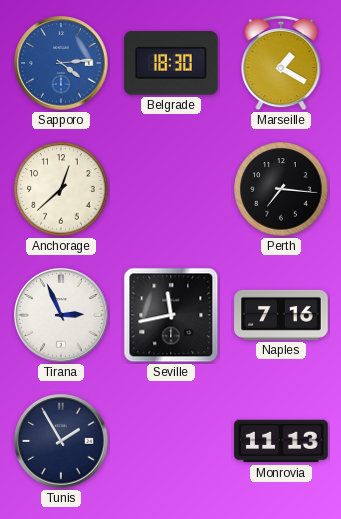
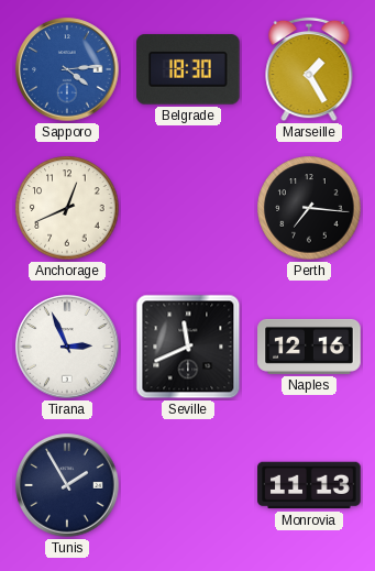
Marseille: 1:20 -> 1:25
Anchorage: 12:38 -> 12:41
Seville: 11:43 -> 11:41
Naples: 7:16 -> 12:16
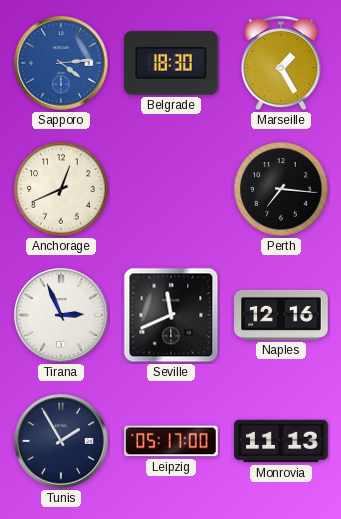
Leipzig: none -> 05:17
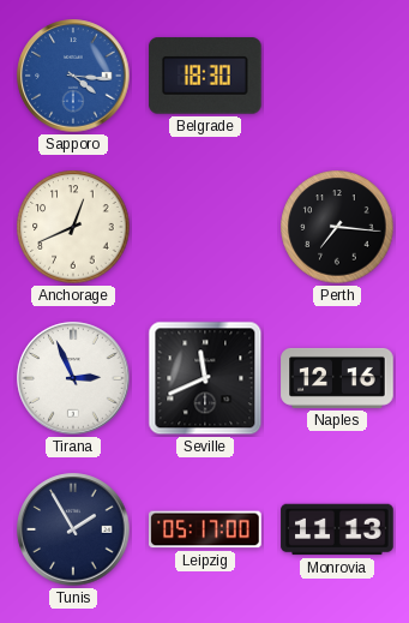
Sapporo: 4:14 -> 4:16
Marseille: 1:25 -> none
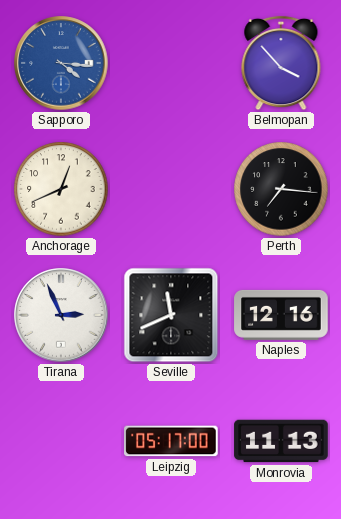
Belgrade: 18:30 -> none
Belmopan: none -> 3:53
Tunis: 1:55 -> none
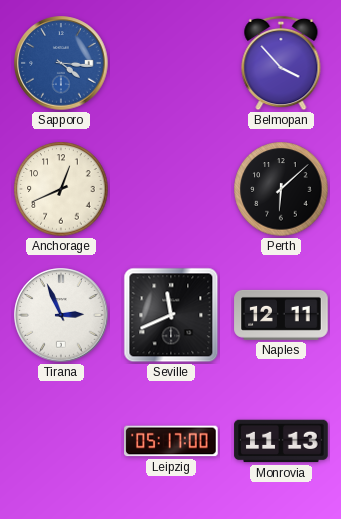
Perth: 7:16 -> 6:08
Naples: 12:16 -> 12:11
